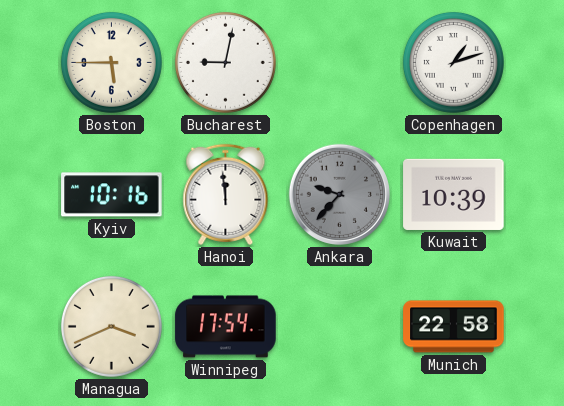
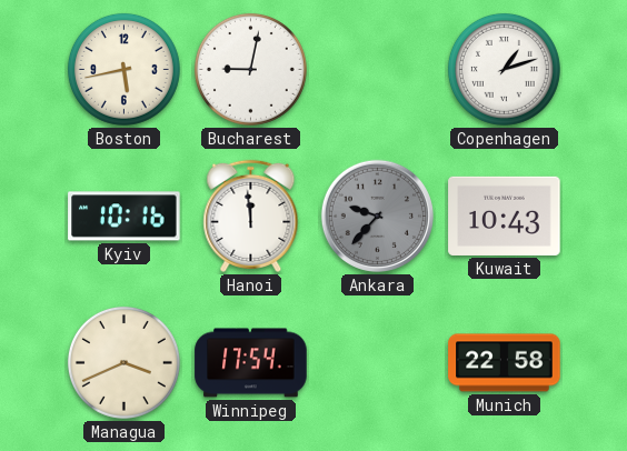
Boston: 5:45 -> 5:43
Kuwait: 10:39 -> 10:43
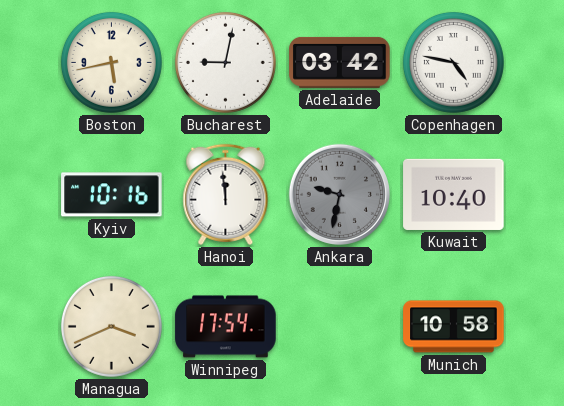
Adelaide: none -> 03:42
Copenhagen: 1:12 -> 4:47
Ankara: 9:37 -> 9:32
Kuwait: 10:43 -> 10:40
Munich: 22:58 -> 10:58
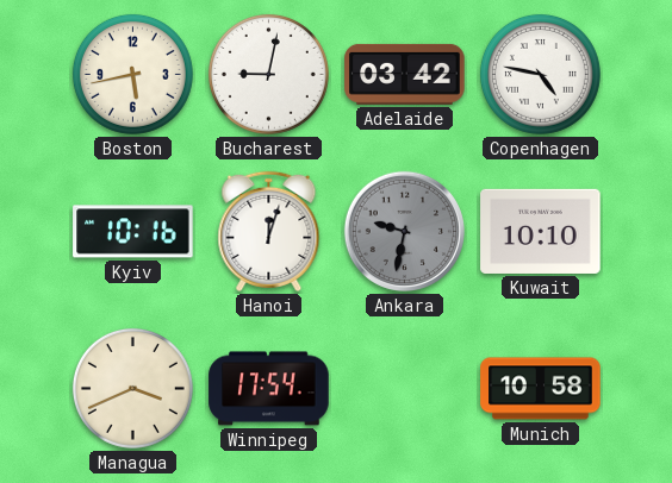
Hanoi: 11:59 -> 12:03
Kuwait: 10:40 -> 10:10
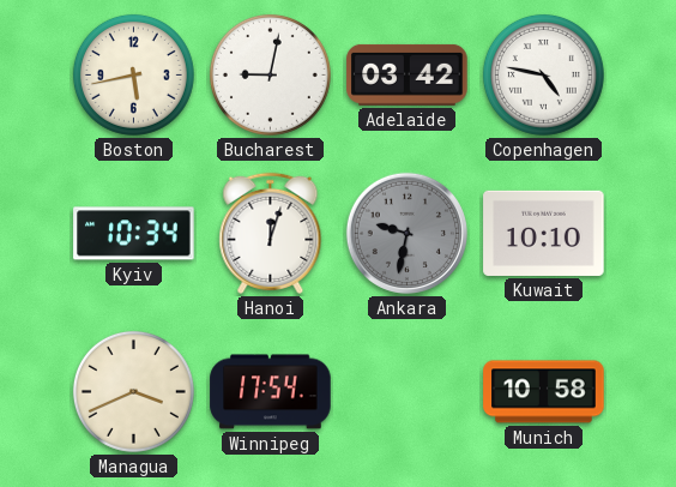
Kyiv: 10:16 -> 10:34
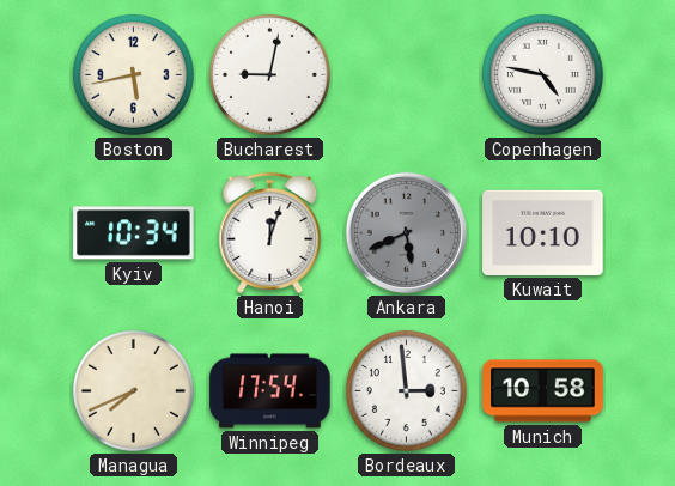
Adelaide: 03:42 -> none
Ankara: 9:32 -> 5:41
Managua: 3:41 -> 7:41
Bordeaux: none -> 2:59
